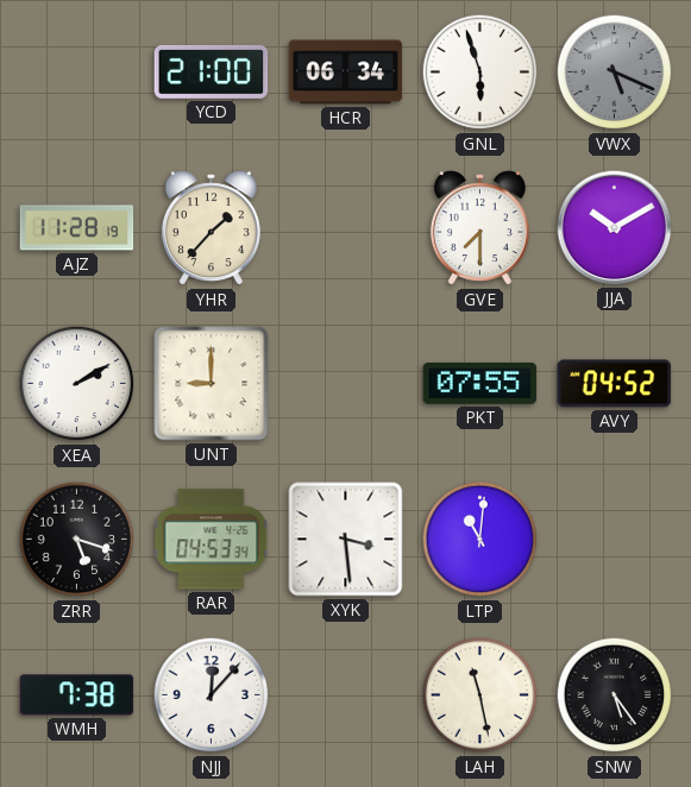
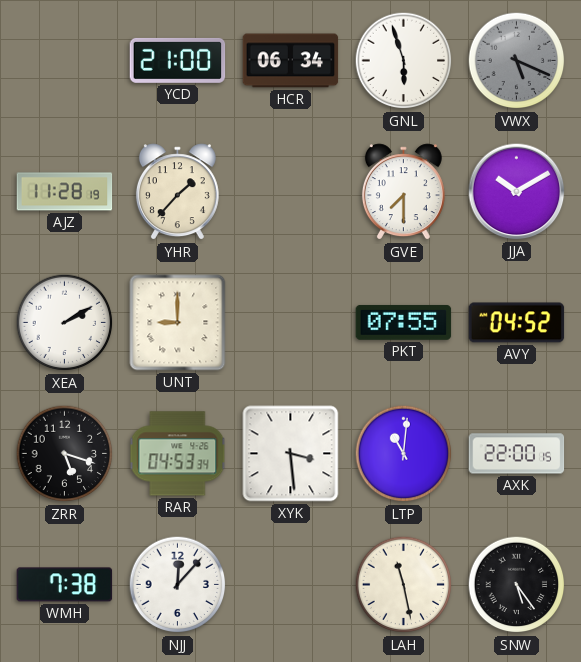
AXK: none -> 22:00
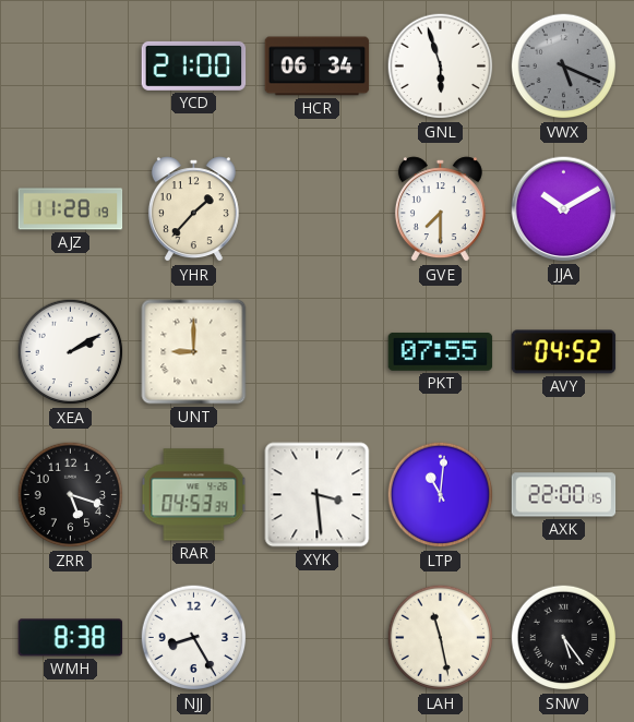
WMH: 7:38 -> 8:38
NJJ: 12:07 -> 8:25
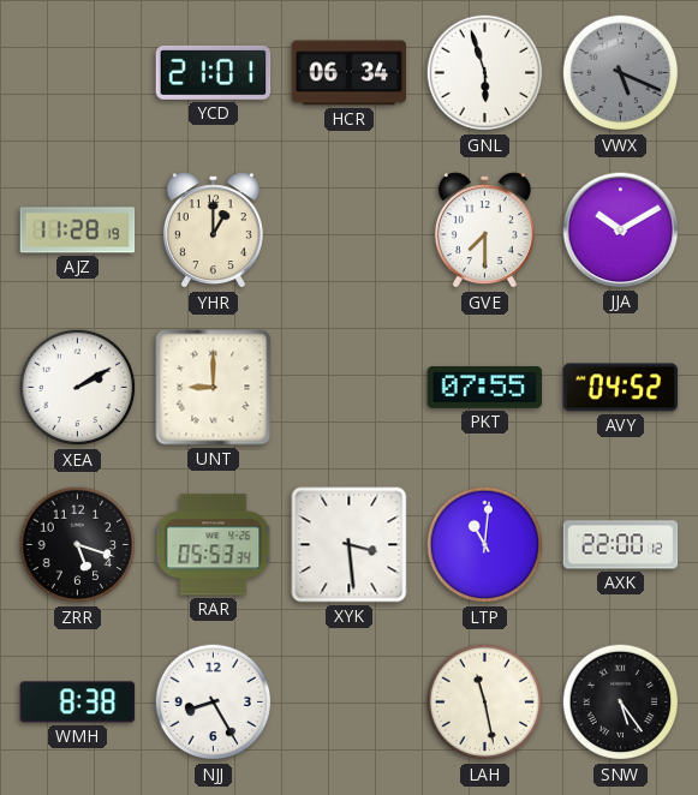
YCD: 21:00 -> 21:01
YHR: 1:37 -> 1:00
RAR: 04:53 -> 05:53
AXK: 22:00:15 -> 22:00:12
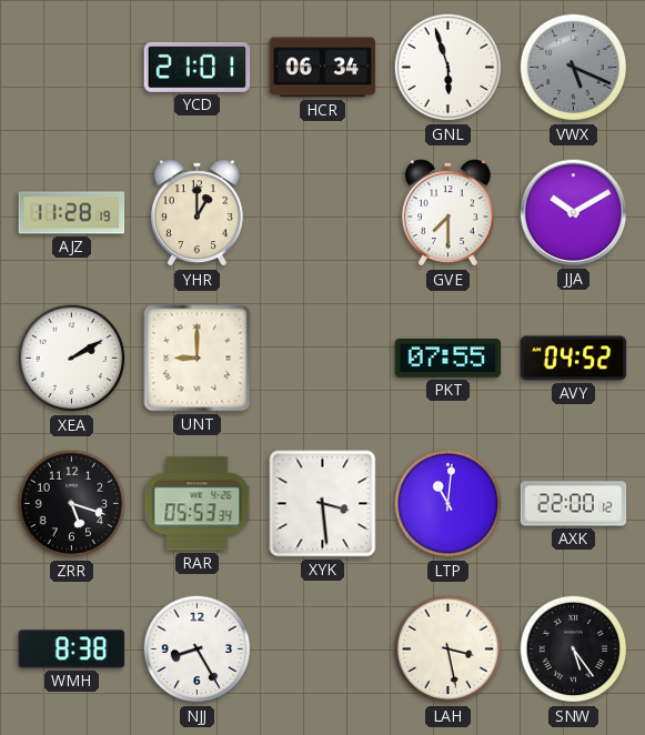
LAH: 11:28 -> 3:28
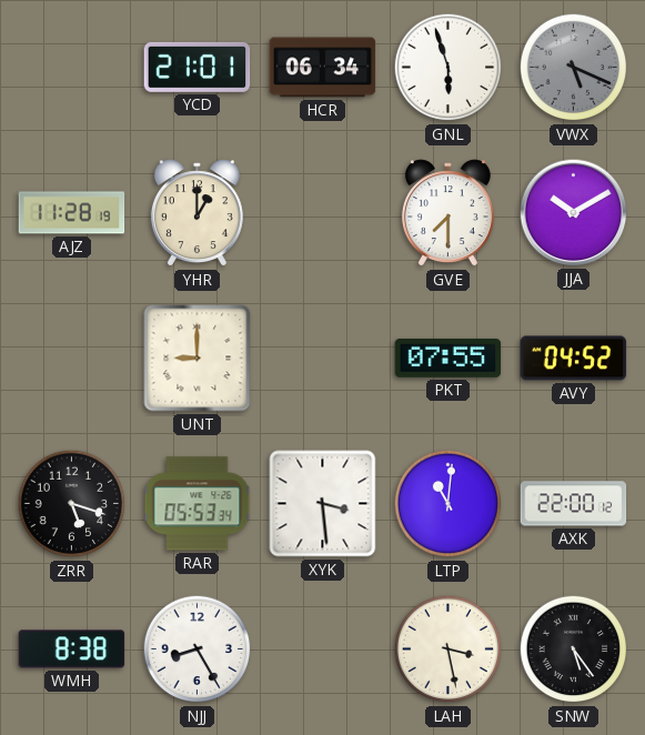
XEA: 2:10 -> none
